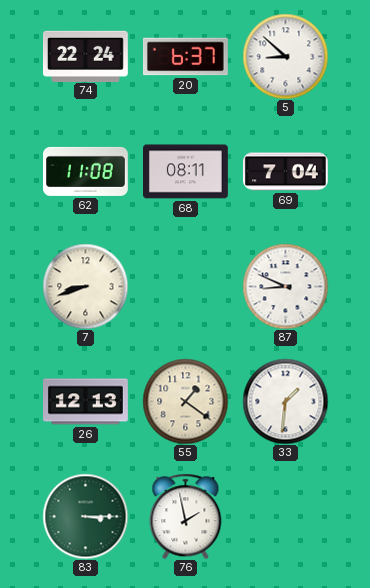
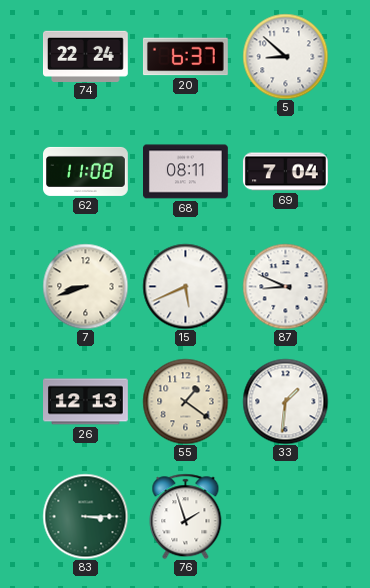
15: none -> 5:41
76: 1:58 -> 1:57
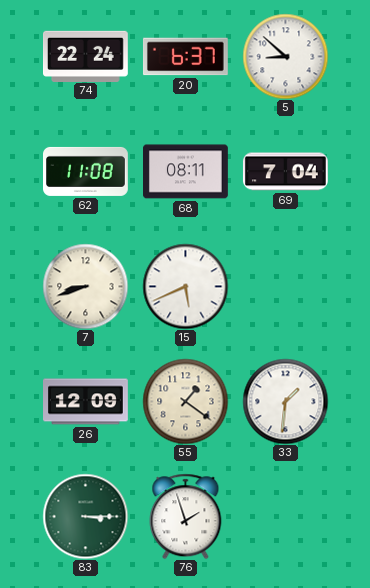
87: 8:49 -> none
26: 12:13 -> 12:09
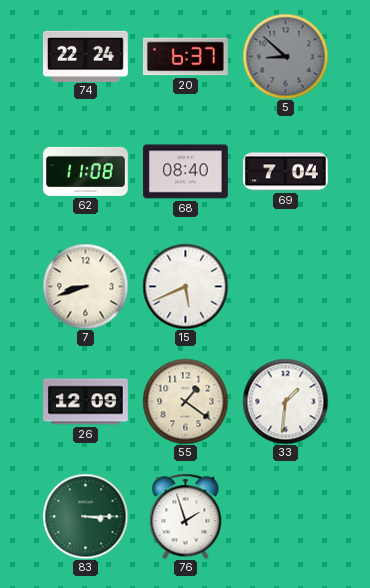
5 dial: white -> grey
68: 08:11 -> 08:40
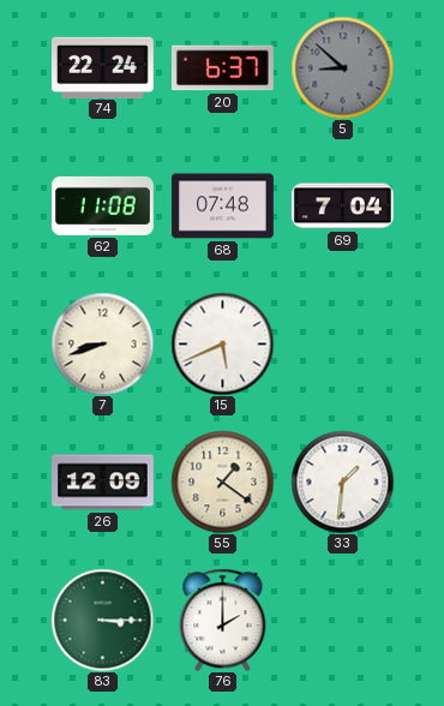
68: 08:40 -> 07:48
76: 1:57 -> 2:00
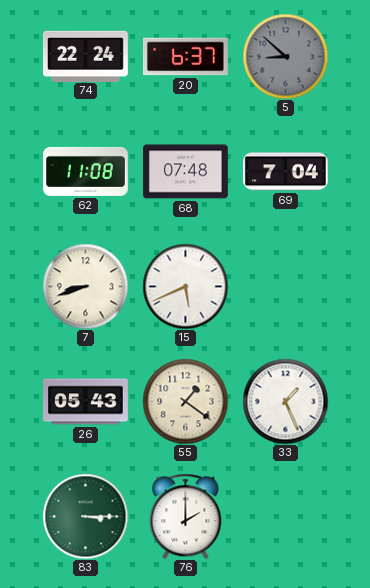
26: 12:09 -> 05:43
33: 1:31 -> 1:26
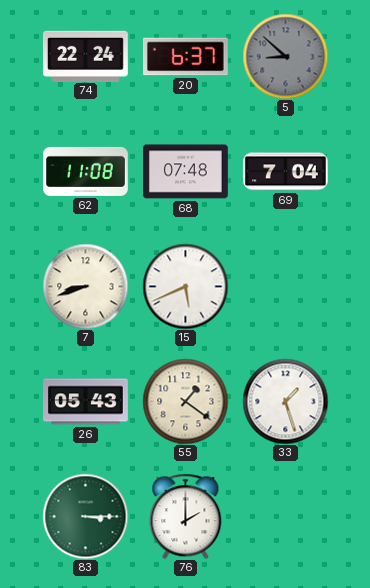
33: 1:26 -> 1:27
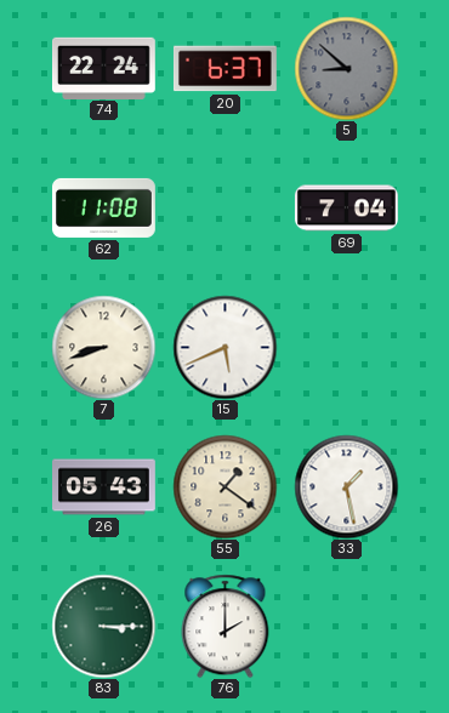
68: 07:48 -> none
33: 1:27 -> 1:28
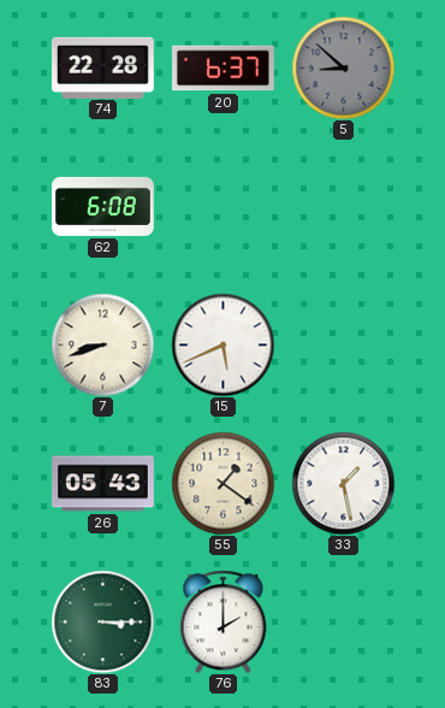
74: 22:24 -> 22:28
62: 11:08 -> 6:08
69: 7:04 -> none
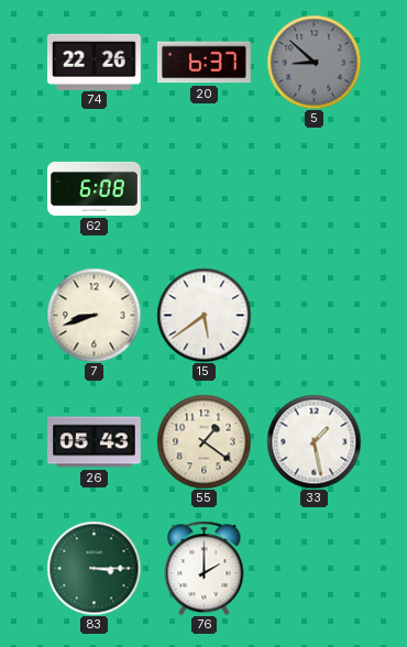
74: 22:28 -> 22:26
15: 5:41 -> 5:39
